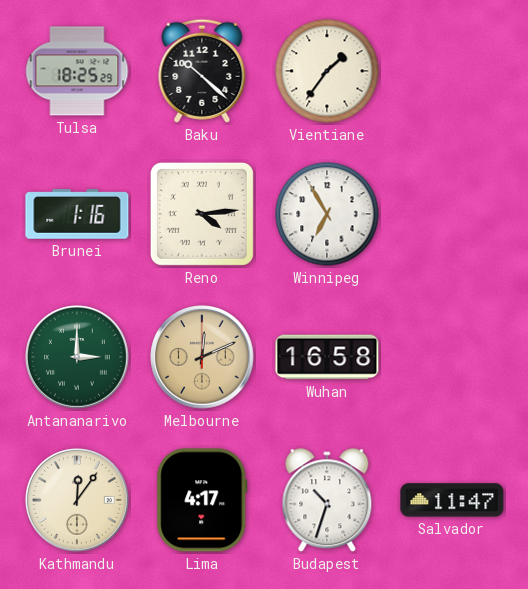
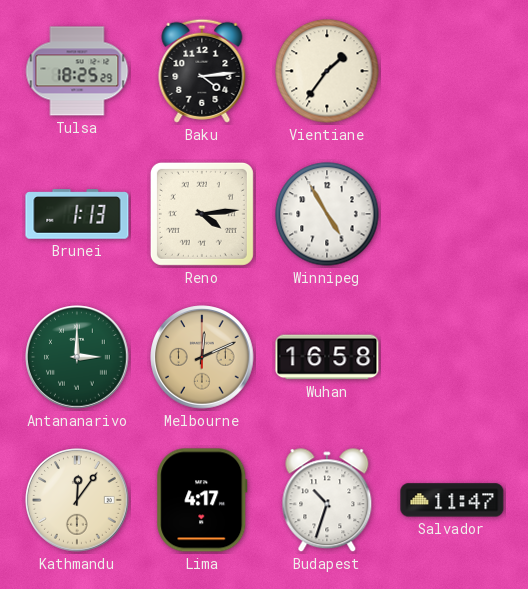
Baku: 10:22 -> 4:14
Brunei: 1:16 -> 1:13
Winnipeg: 6:55 -> 4:55
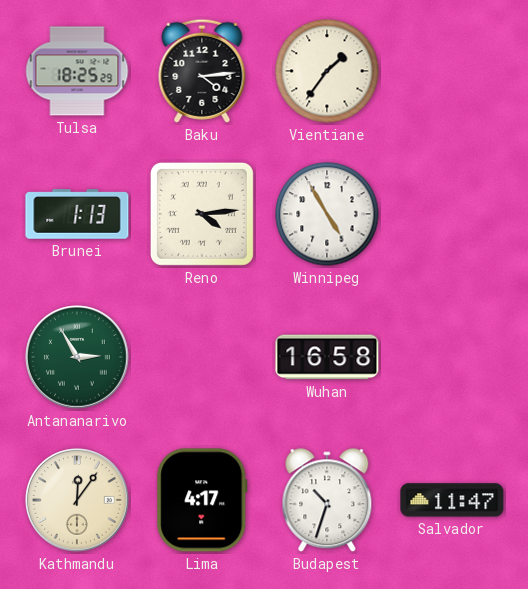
Antananarivo: 3:00 -> 2:55
Melbourne: 12:11 -> none
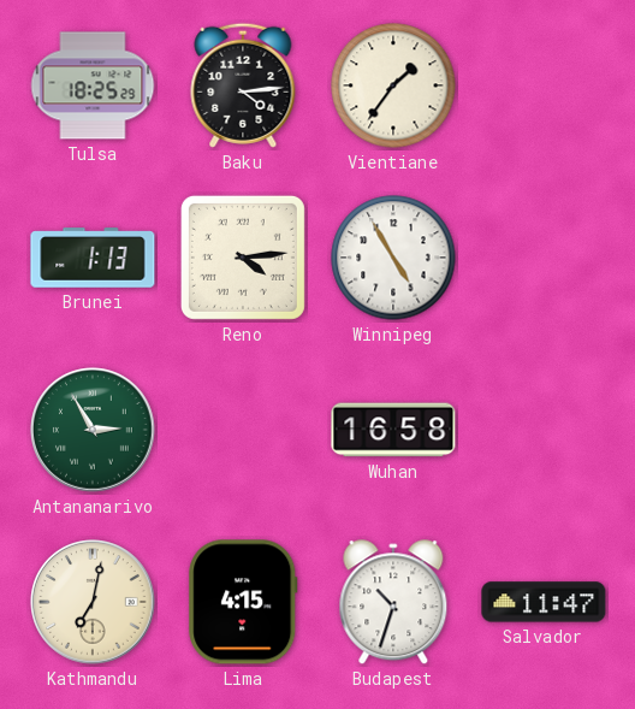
Kathmandu: 12:06 -> 7:02
Lima: 4:17 -> 4:15
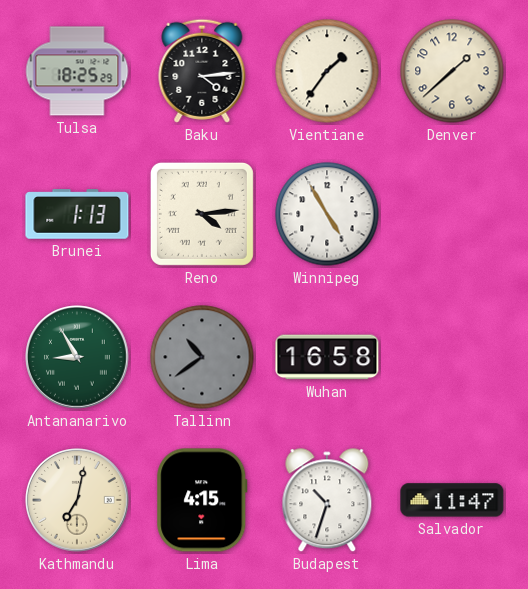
Denver: none -> 1:38
Antananarivo: 2:55 -> 8:55
Tallinn: none -> 10:39
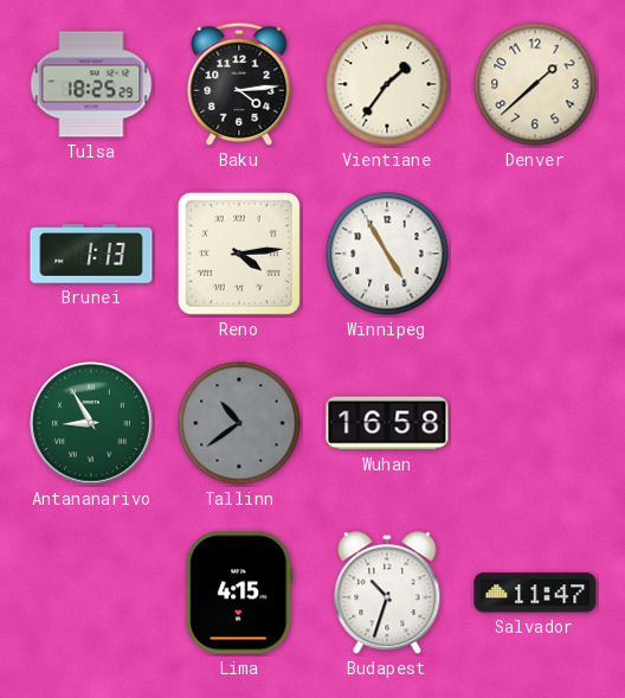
Kathmandu: 7:02 -> none
